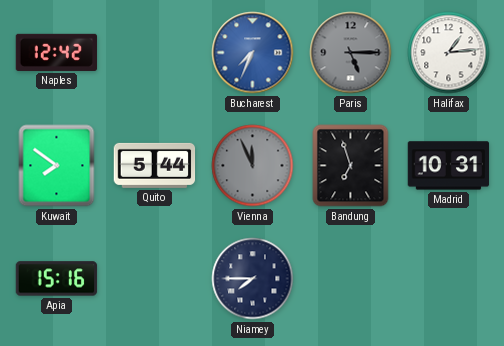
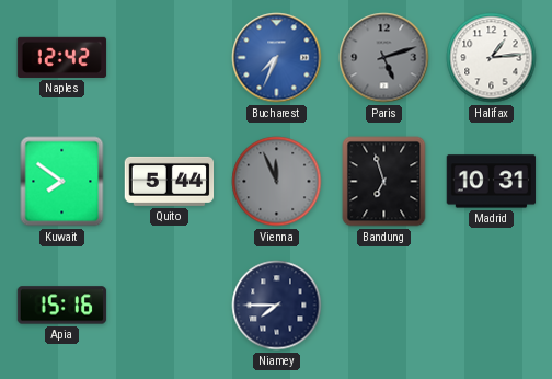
Paris: 5:15 -> 5:12
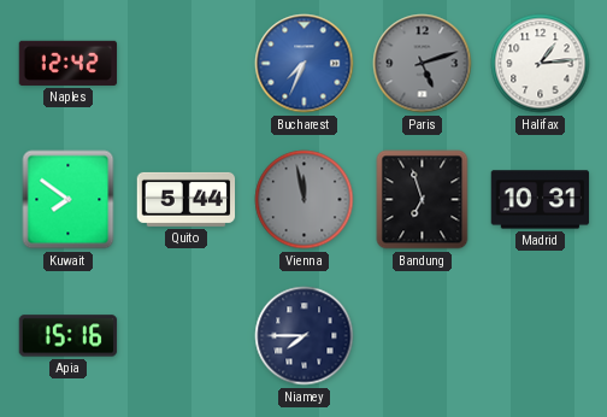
Vienna: 11:56 -> 11:58
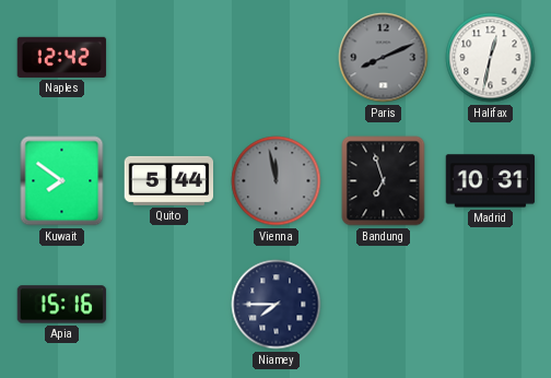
Bucharest: 7:34 -> none
Paris: 5:12 -> 8:11
Halifax: 1:14 -> 12:32
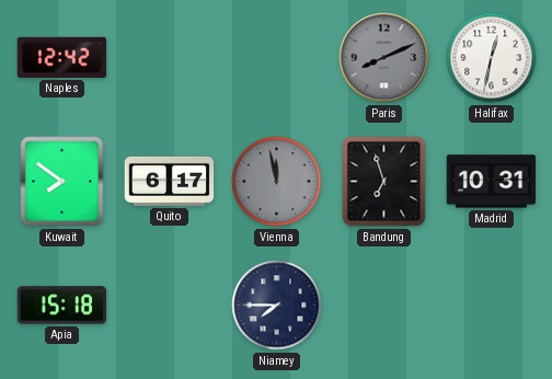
Quito: 5:44 -> 6:17
Apia: 15:16 -> 15:18
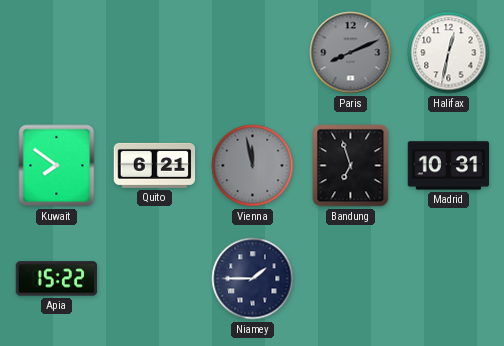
Naples: 12:42 -> none
Quito: 6:17 -> 6:21
Apia: 15:18 -> 15:22
Niamey: 7:45 -> 1:45
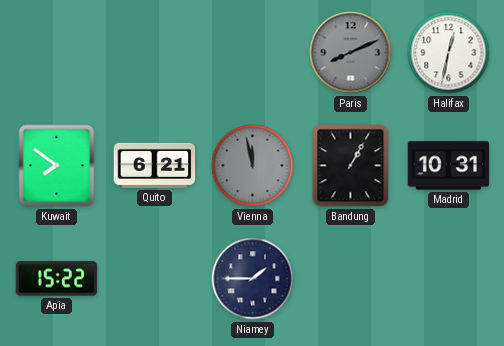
Bandung: 6:57 -> 1:05
